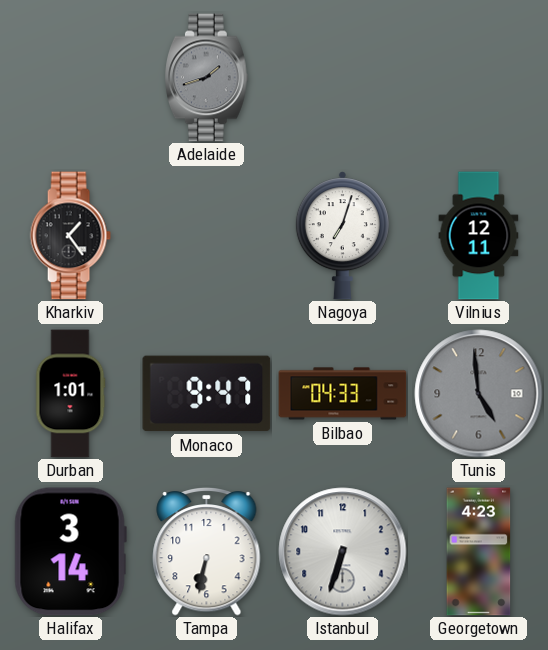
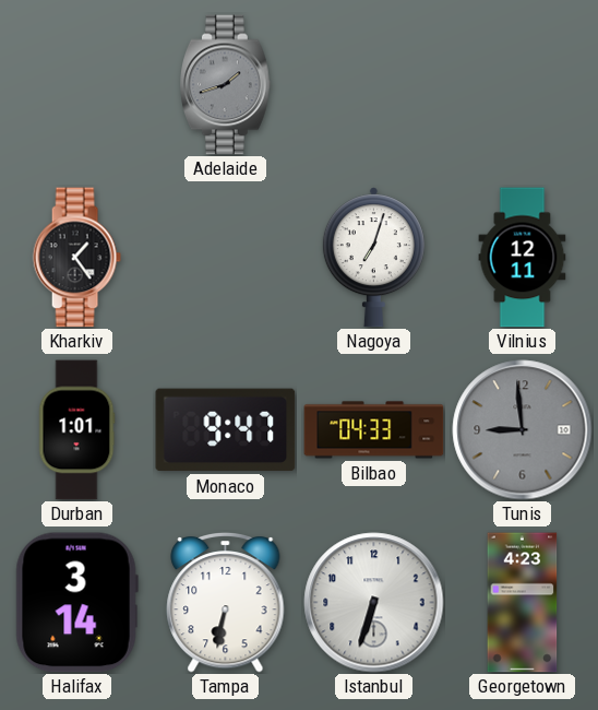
Tunis: 4:59 -> 8:59
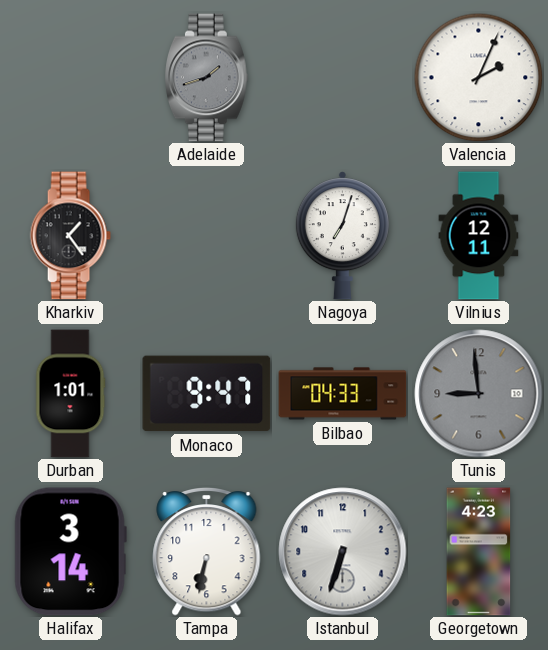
Valencia: none -> 2:04
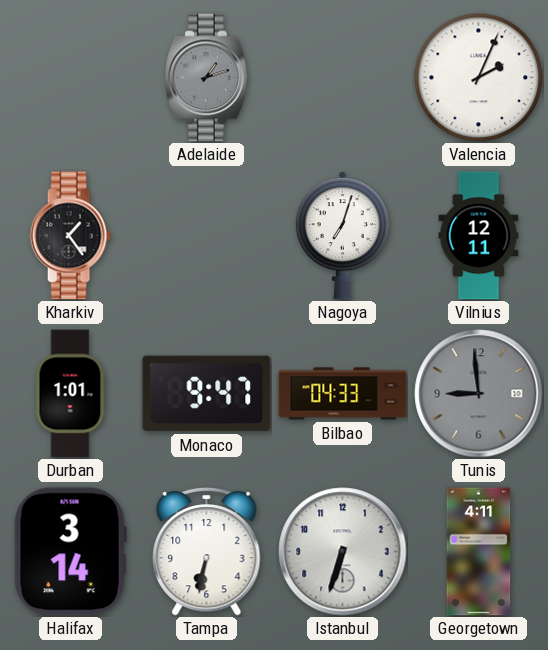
Adelaide: 1:42 -> 1:12
Georgetown: 4:23 -> 4:11
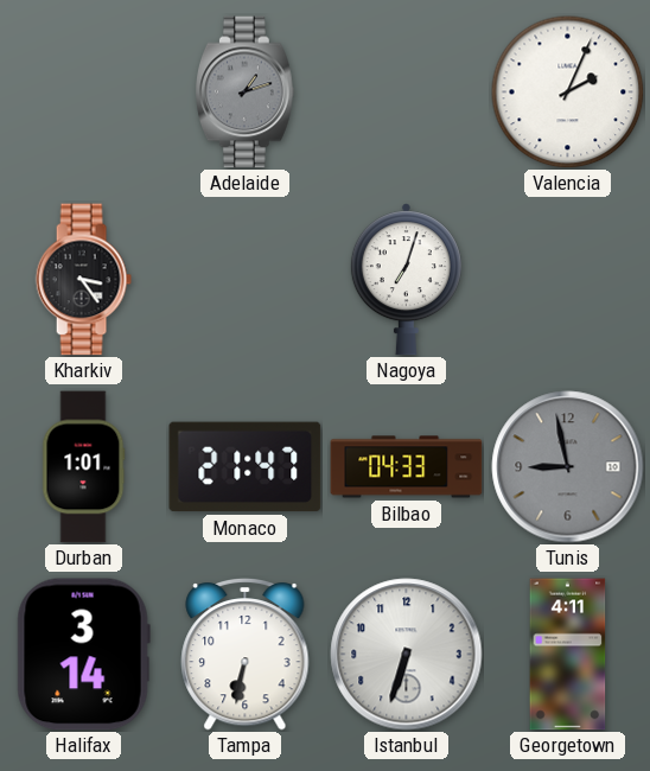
Kharkiv: 1:24 -> 3:24
Vilnius: 12:11 -> none
Monaco: 9:47 -> 21:47
Tunis: 8:59 -> 8:58
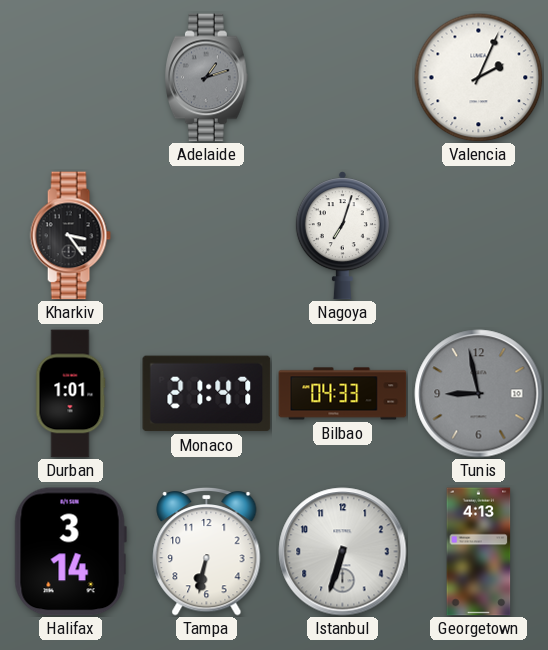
Georgetown: 4:11 -> 4:13
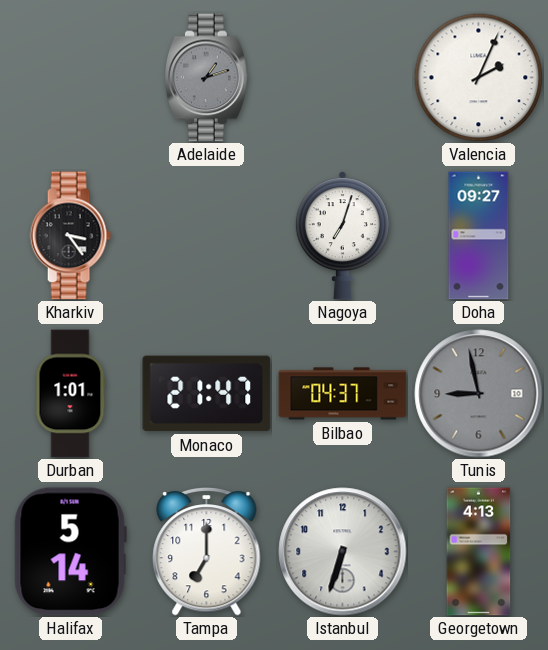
Doha: none -> 09:27
Bilbao: 04:33 -> 04:37
Halifax: 3:14 -> 5:14
Tampa: 6:32 -> 7:00
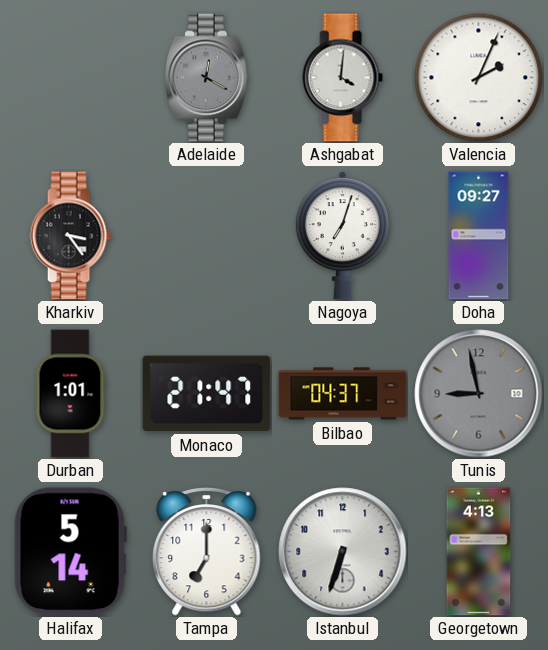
Adelaide: 1:12 -> 12:20
Ashgabat: none -> 4:01
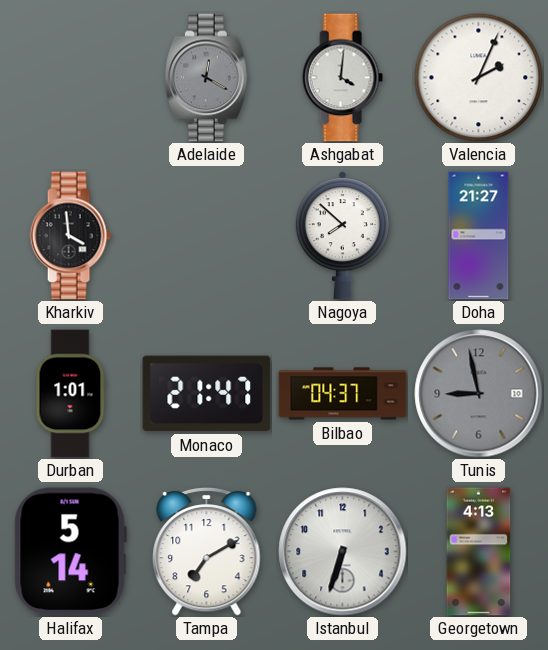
Kharkiv: 3:24 -> 3:59
Nagoya: 7:03 -> 7:52
Doha: 09:27 -> 21:27
Tampa: 7:00 -> 7:10
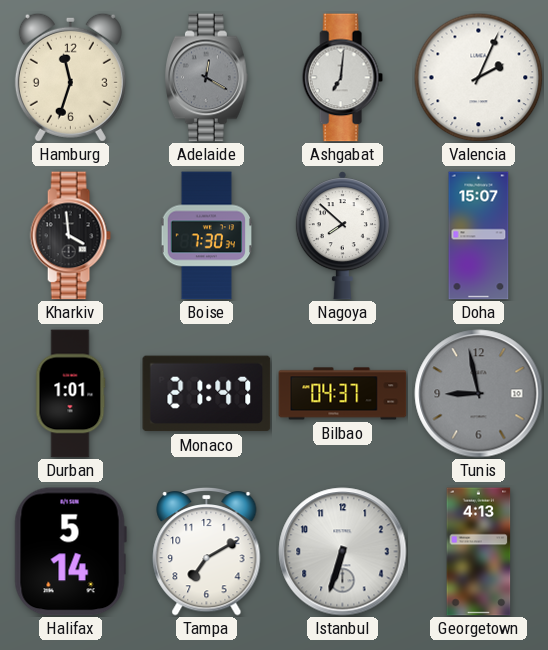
Hamburg: none -> 11:33
Ashgabat: 4:01 -> 7:01
Boise: none -> 7:30
Doha: 21:27 -> 15:07
